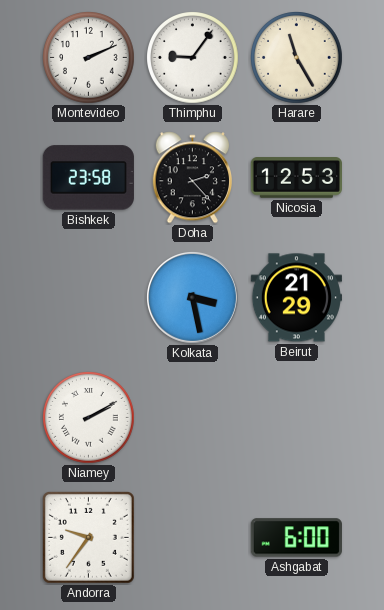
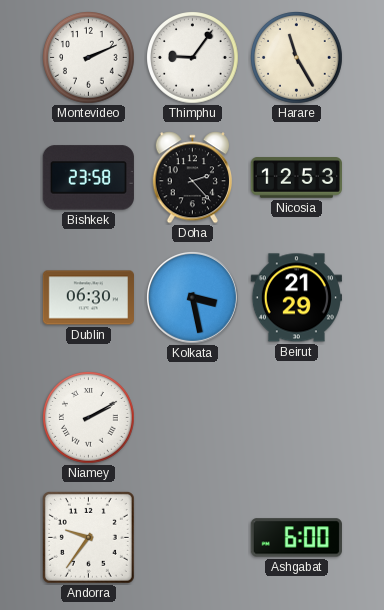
Dublin: none -> 06:30
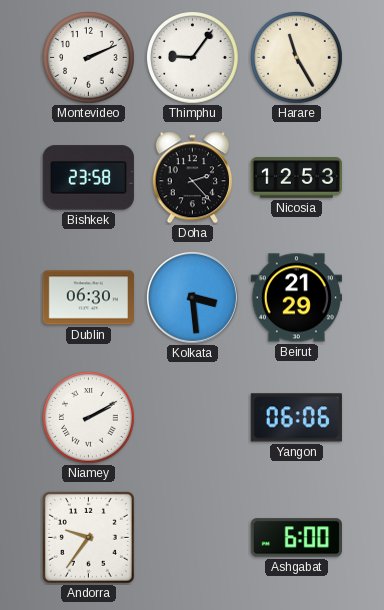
Kolkata: 3:28 -> 3:29
Yangon: none -> 06:06
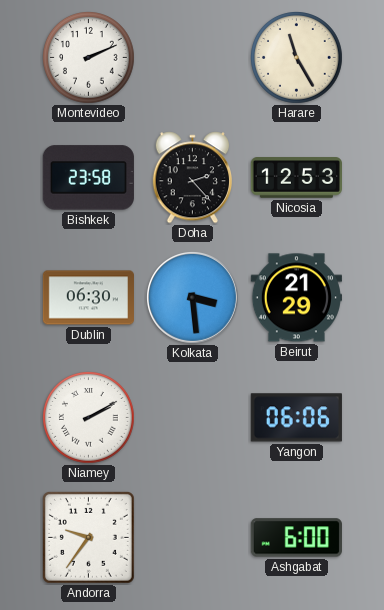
Thimphu: 9:06 -> none
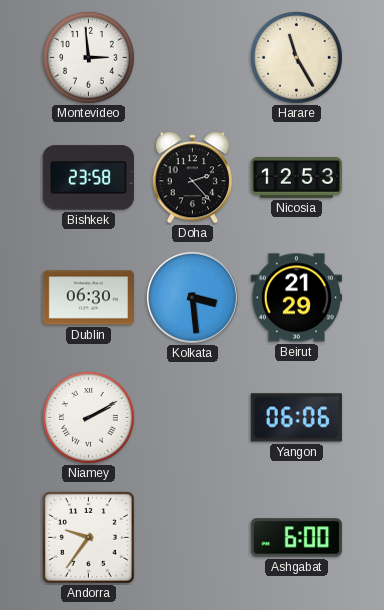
Montevideo: 2:11 -> 2:59
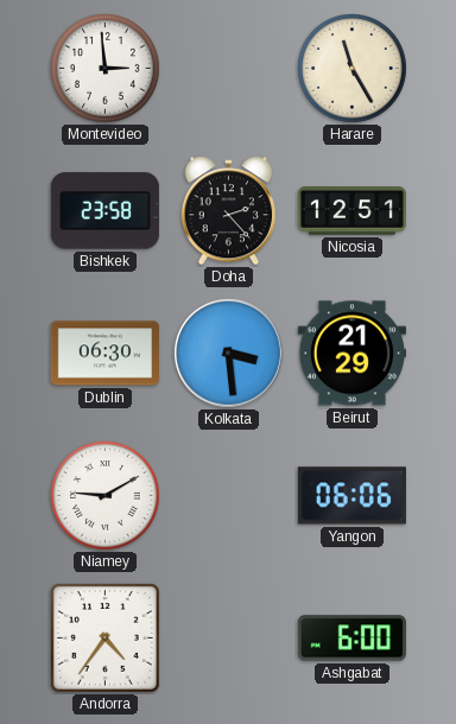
Nicosia: 12:53 -> 12:51
Niamey: 2:10 -> 9:10
Andorra: 9:36 -> 4:36
